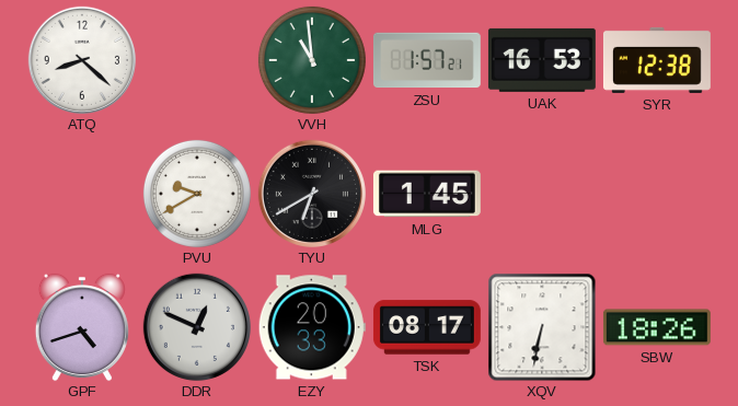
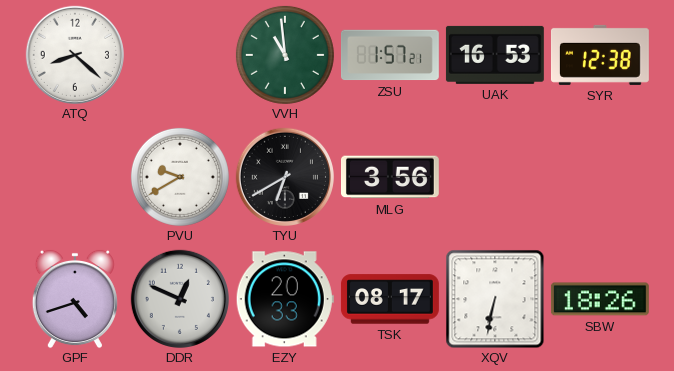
MLG: 1:45 -> 3:56
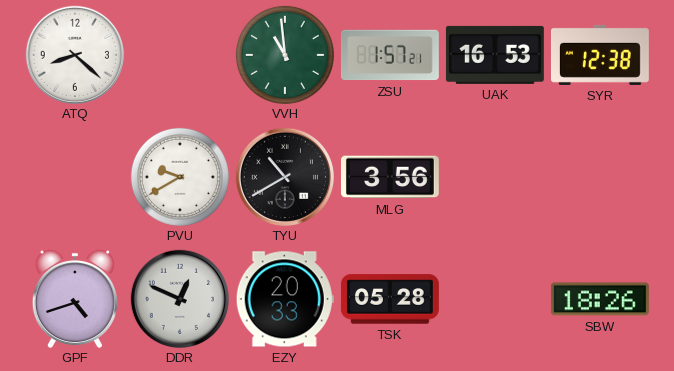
TYU: 6:40 -> 10:40
TSK: 08:17 -> 05:28
XQV: 6:32 -> none
